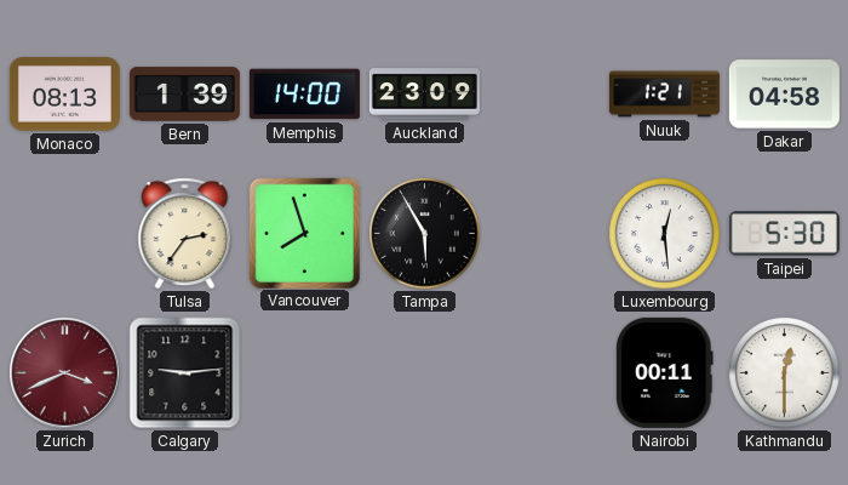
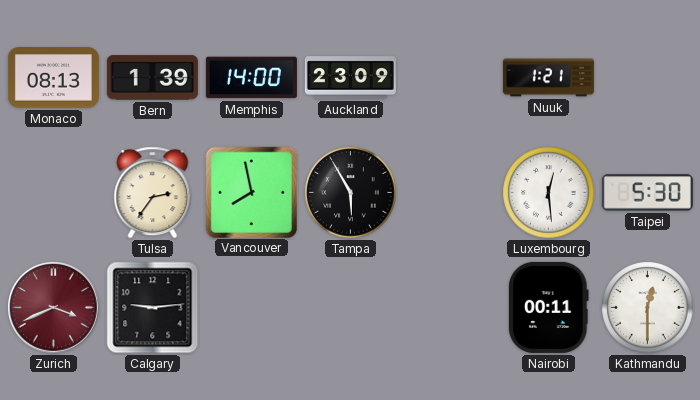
Dakar: 04:58 -> none
Vancouver: 7:57 -> 7:58
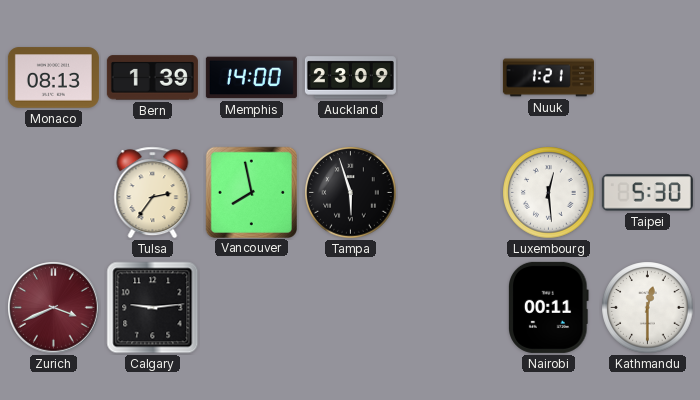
Tampa: 5:55 -> 5:57
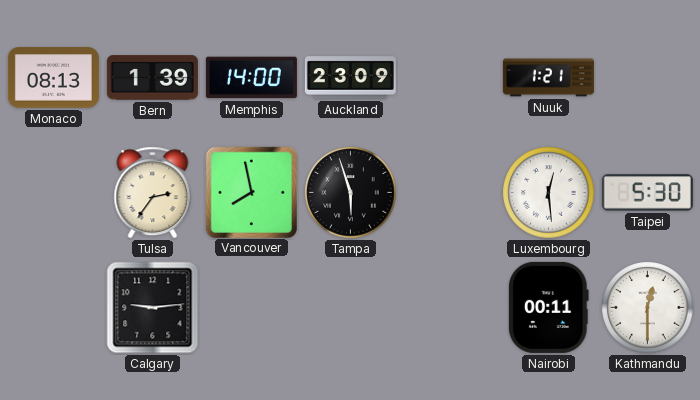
Zurich: 3:41 -> none
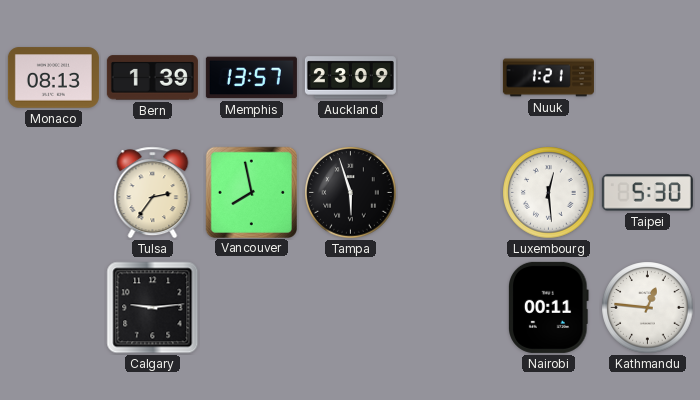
Memphis: 14:00 -> 13:57
Kathmandu: 12:30 -> 12:46
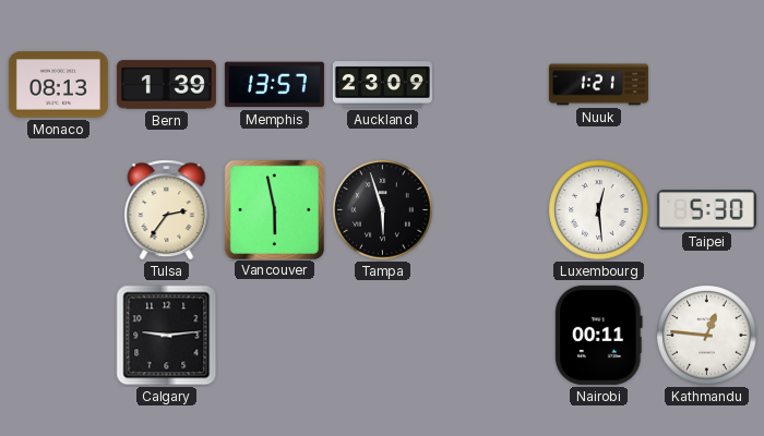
Vancouver: 7:58 -> 5:58
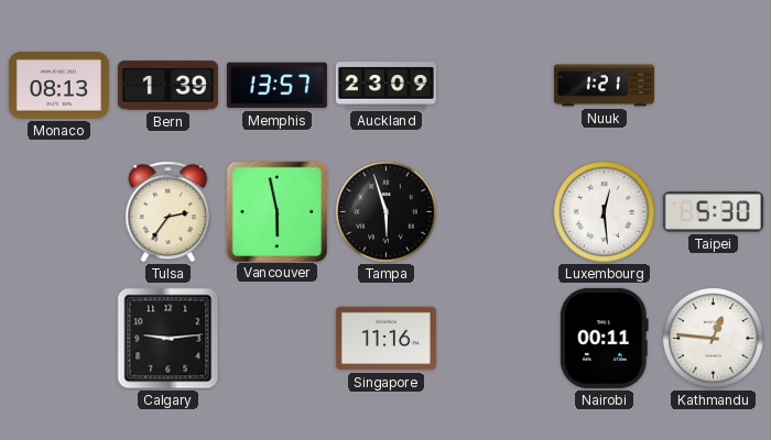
Singapore: none -> 11:16
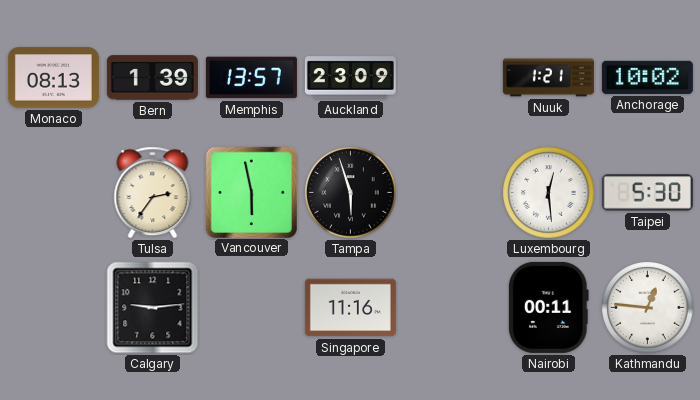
Anchorage: none -> 10:02
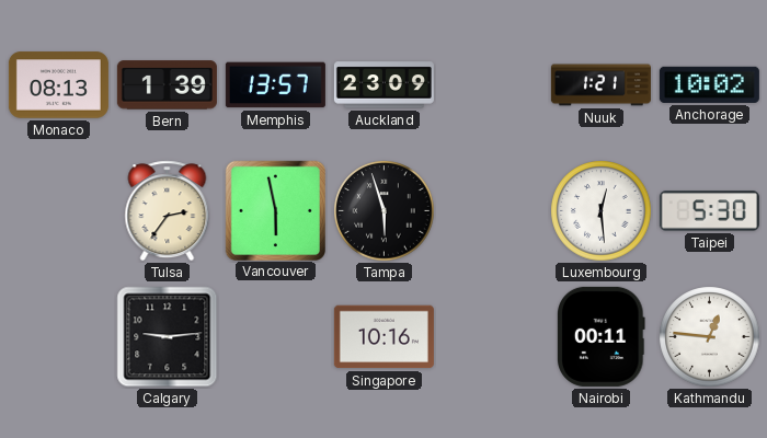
Singapore: 11:16 -> 10:16
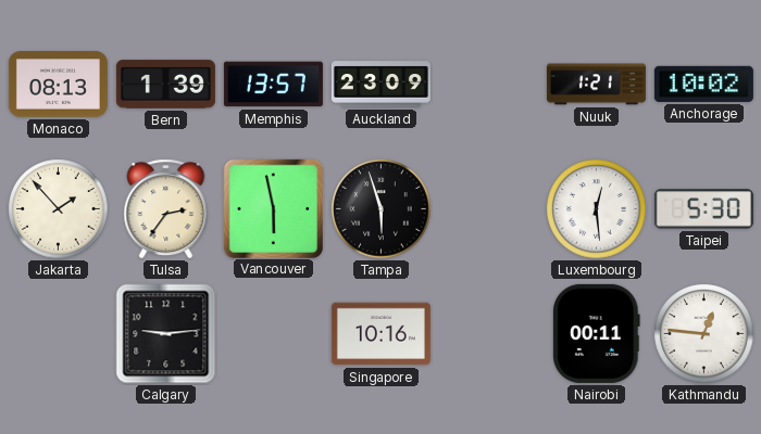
Jakarta: none -> 1:53
